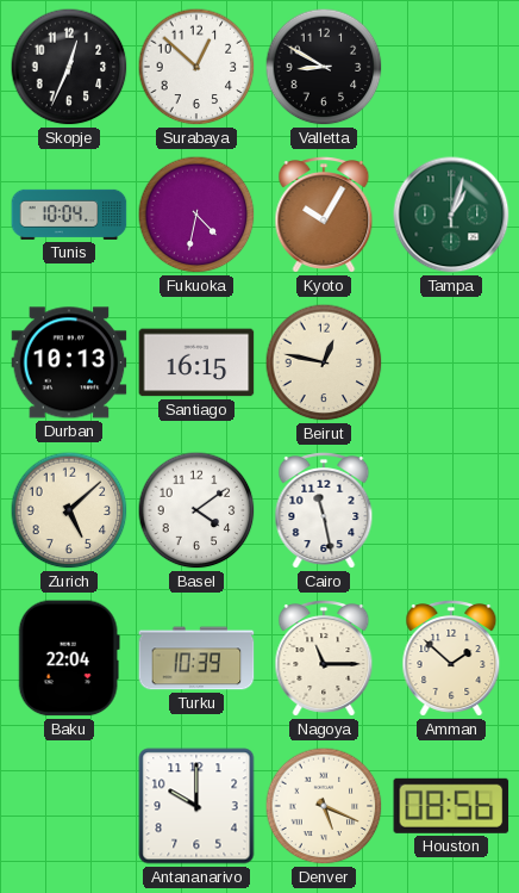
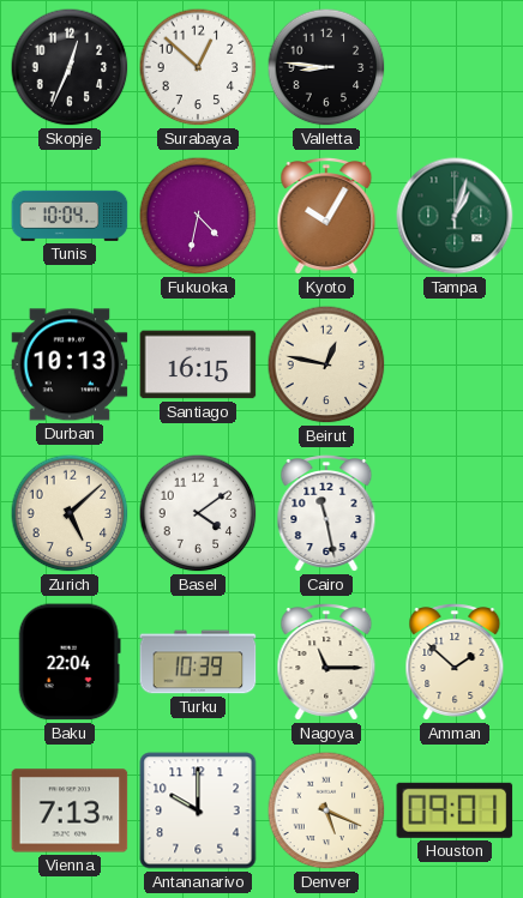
Valletta: 8:50 -> 8:46
Vienna: none -> 7:13
Houston: 08:56 -> 09:01
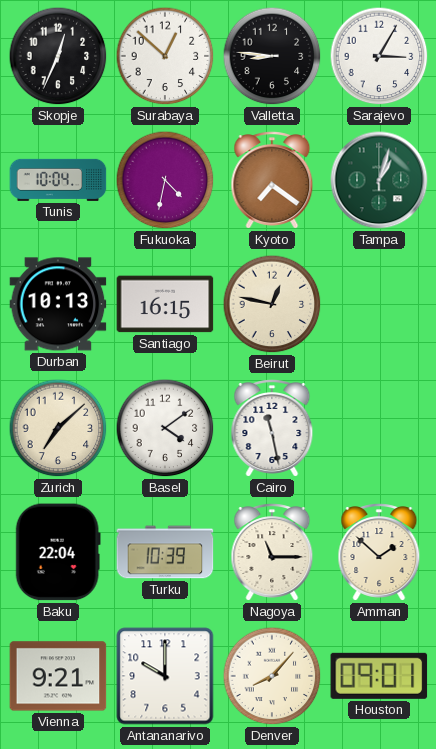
Sarajevo: none -> 3:05
Kyoto: 10:05 -> 7:21
Zurich: 5:08 -> 7:08
Vienna: 7:13 -> 9:21
Denver: 5:19 -> 8:07
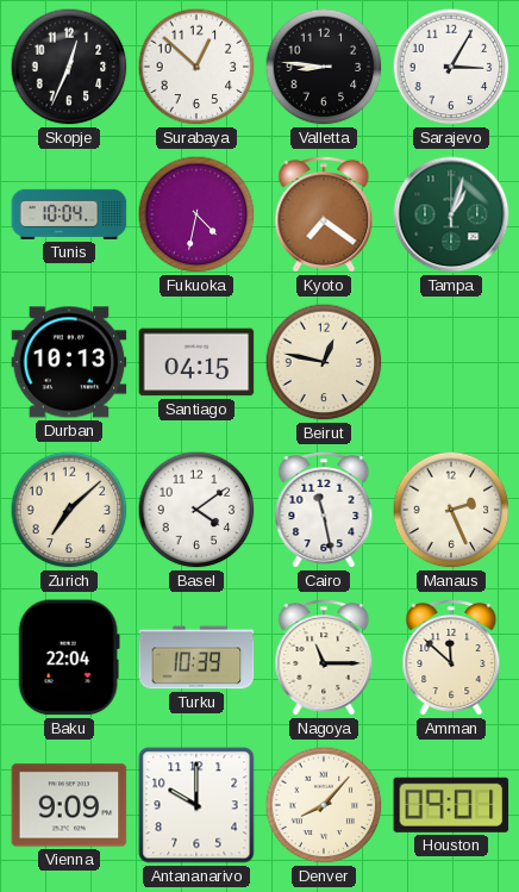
Santiago: 16:15 -> 04:15
Manaus: none -> 2:26
Amman: 1:52 -> 11:52
Vienna: 9:21 -> 9:09
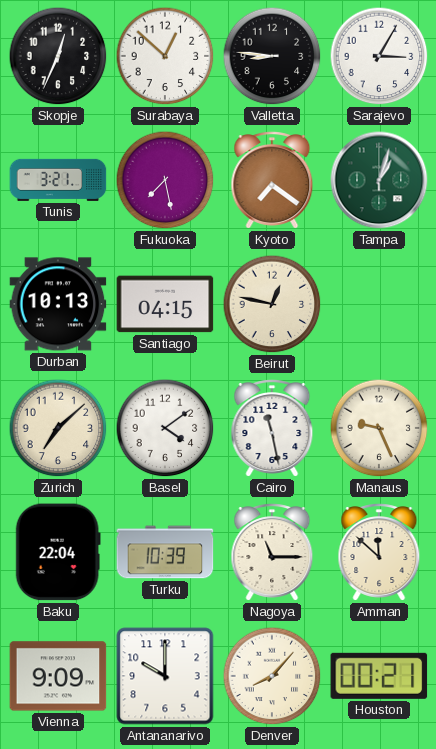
Tunis: 10:04 -> 3:21
Fukuoka: 4:32 -> 7:28
Manaus: 2:26 -> 9:26
Houston: 09:01 -> 00:21
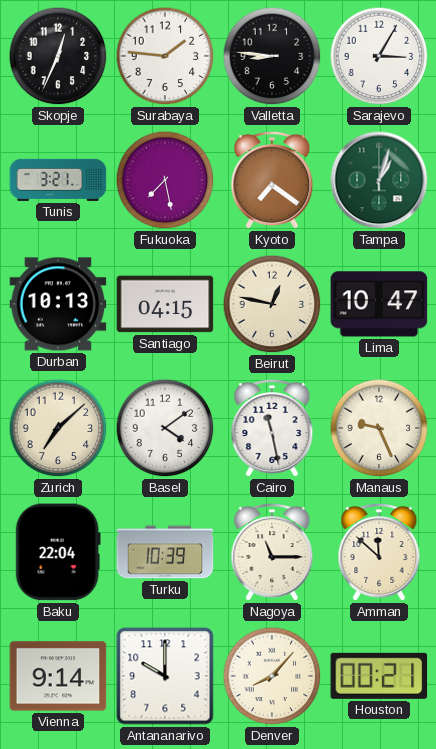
Surabaya: 12:52 -> 1:46
Lima: none -> 10:47
Vienna: 9:09 -> 9:14
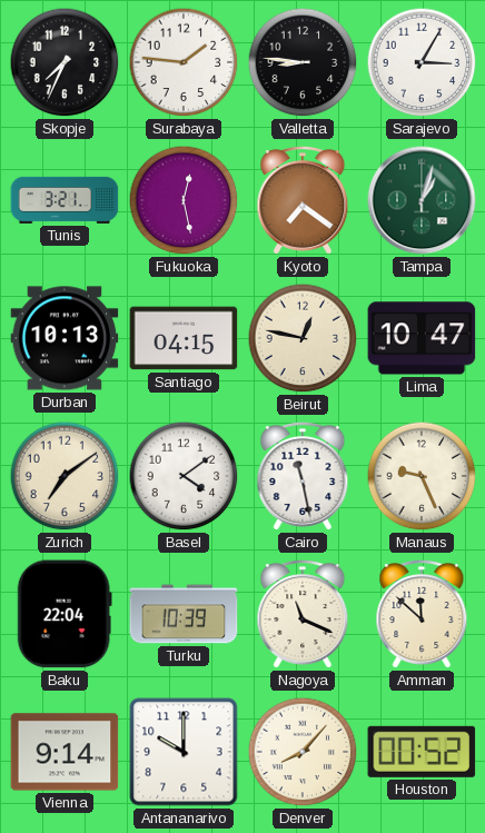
Skopje: 12:34 -> 7:34
Fukuoka: 7:28 -> 12:28
Zurich: 7:08 -> 7:09
Nagoya: 11:15 -> 11:19
Houston: 00:21 -> 00:52
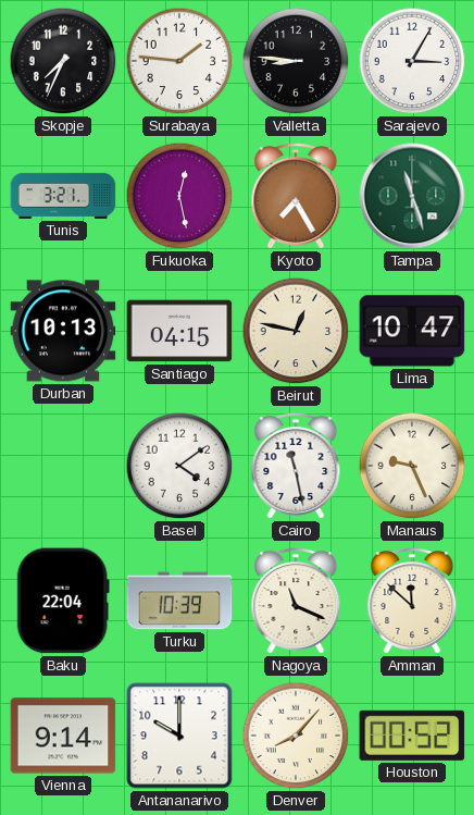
Kyoto: 7:21 -> 7:25
Tampa: 1:03 -> 11:27
Zurich: 7:09 -> none
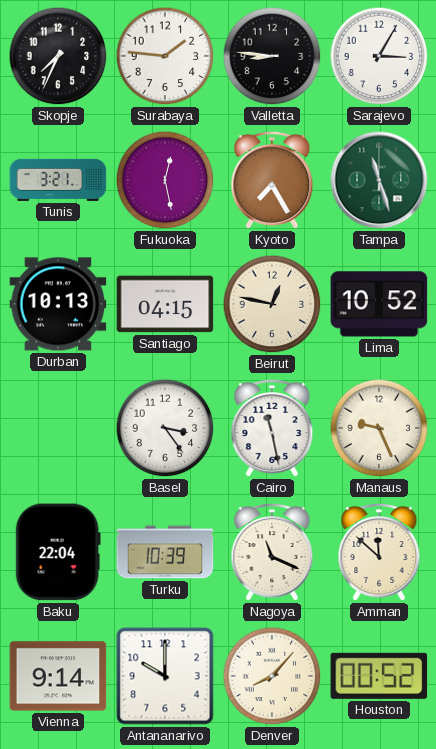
Lima: 10:47 -> 10:52
Basel: 4:09 -> 3:24
